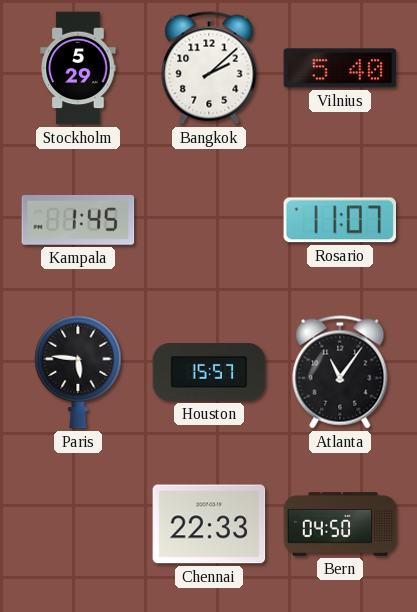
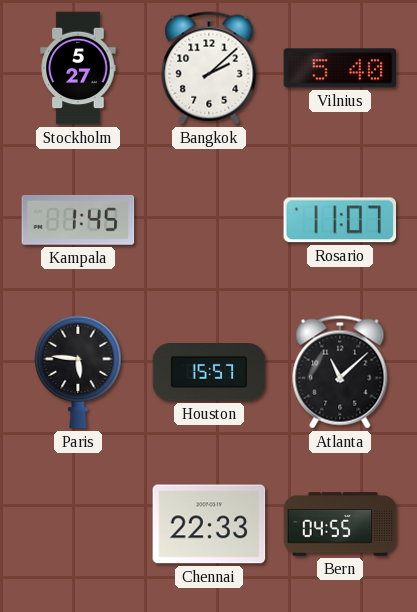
Stockholm: 5:29 -> 5:27
Atlanta: 11:06 -> 11:08
Bern: 04:50 -> 04:55
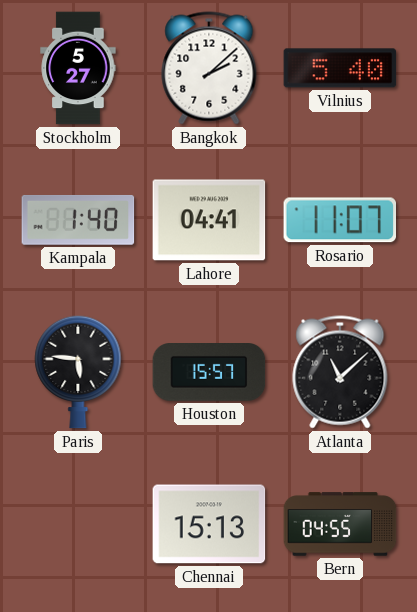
Kampala: 1:45 -> 1:40
Lahore: none -> 04:41
Chennai: 22:33 -> 15:13
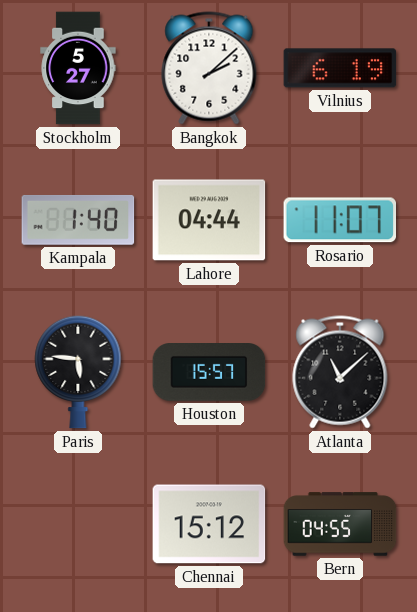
Vilnius: 5:40 -> 6:19
Lahore: 04:41 -> 04:44
Chennai: 15:13 -> 15:12
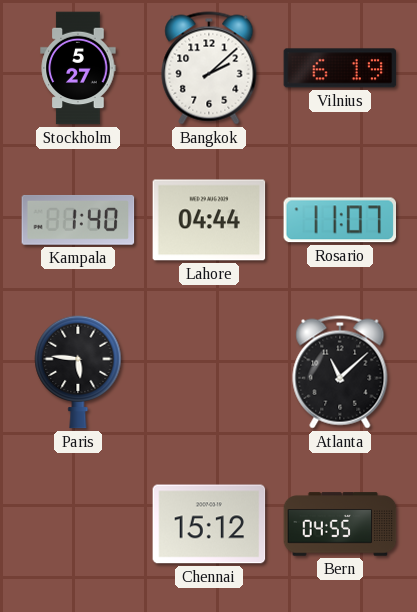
Houston: 15:57 -> none
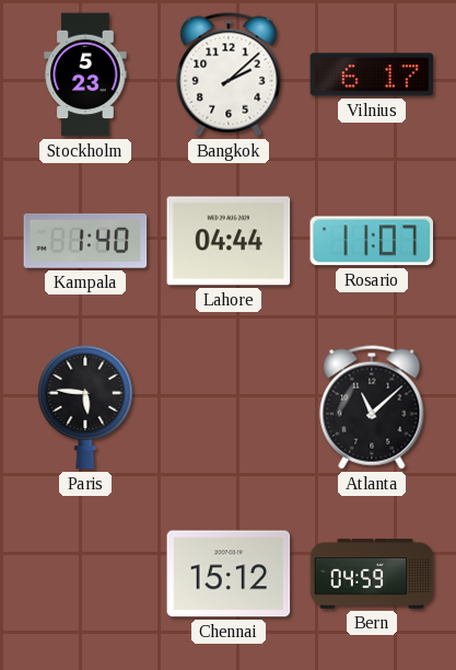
Stockholm: 5:27 -> 5:23
Vilnius: 6:19 -> 6:17
Bern: 04:55 -> 04:59
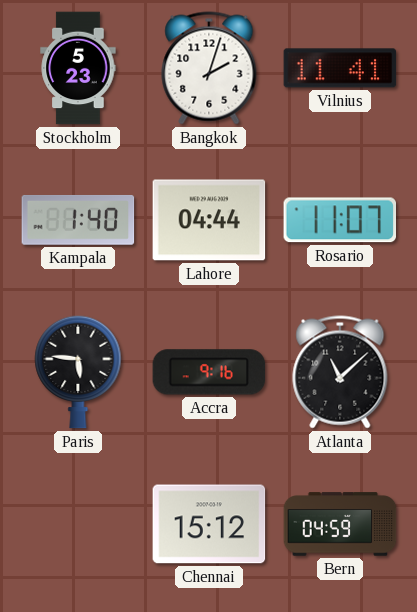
Bangkok: 2:08 -> 2:03
Vilnius: 6:17 -> 11:41
Accra: none -> 9:16
